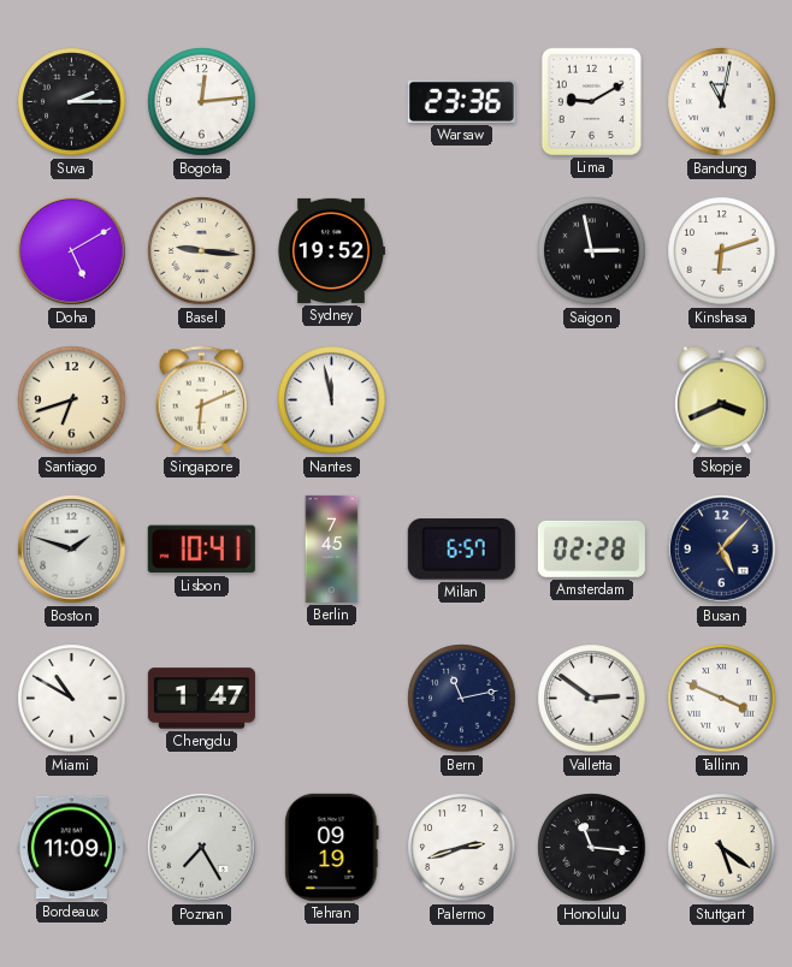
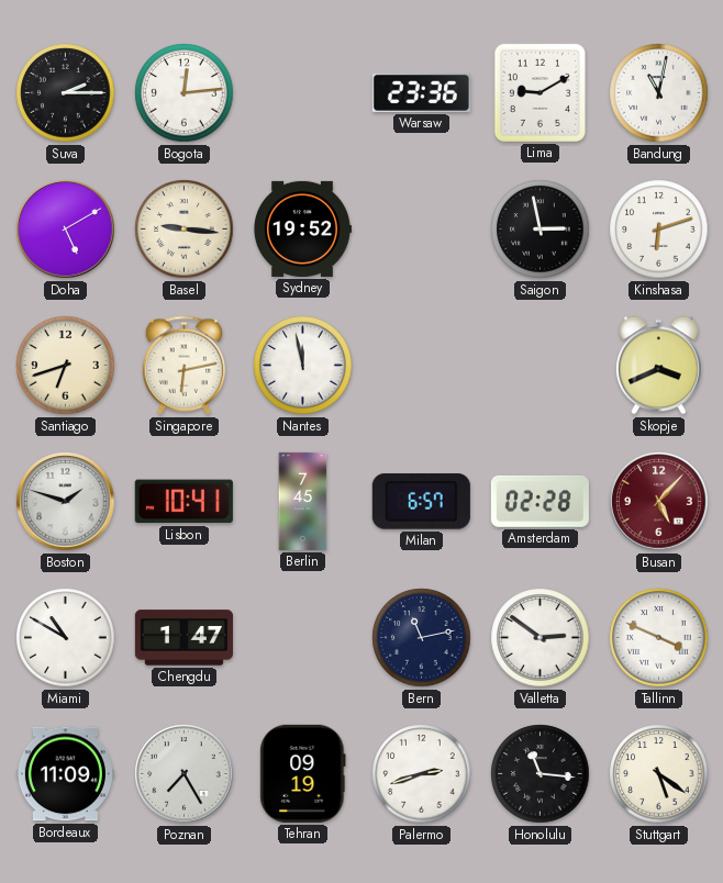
Singapore: 6:11 -> 6:13
Busan dial: navy -> burgundy
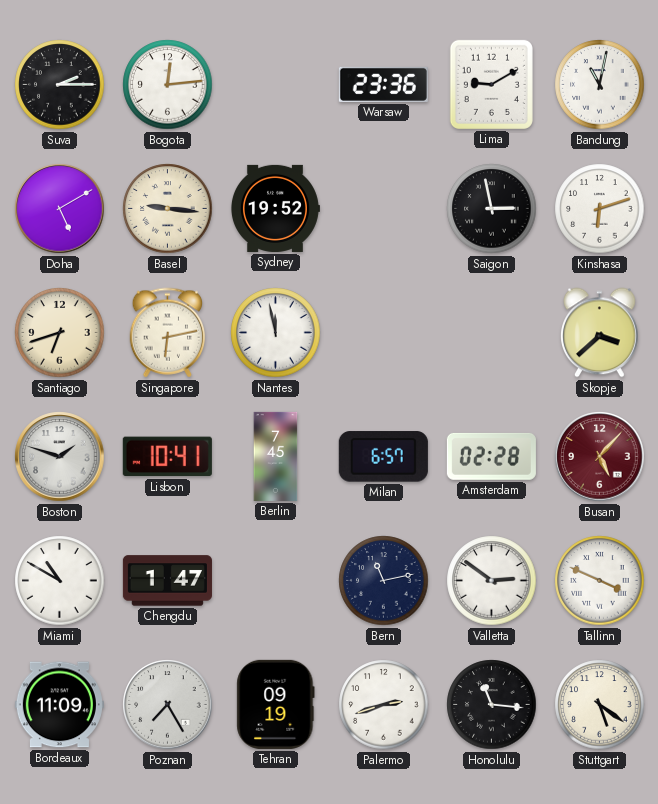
Skopje: 3:41 -> 3:38
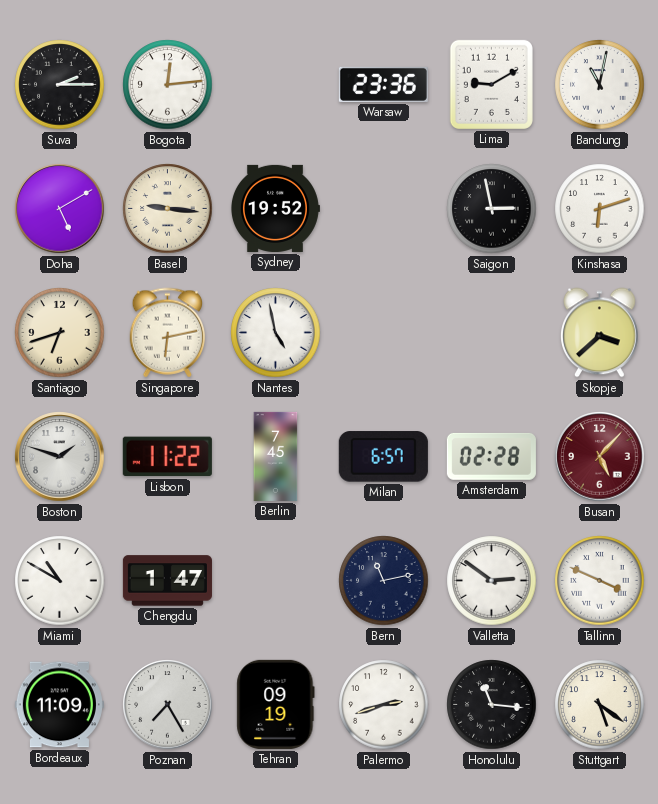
Nantes: 11:58 -> 4:58
Lisbon: 10:41 -> 11:22
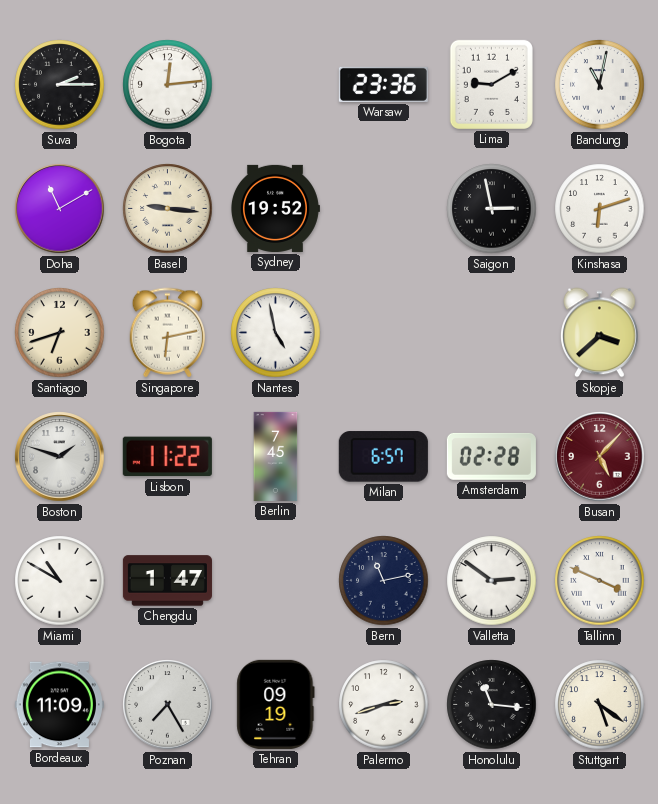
Doha: 5:10 -> 11:10
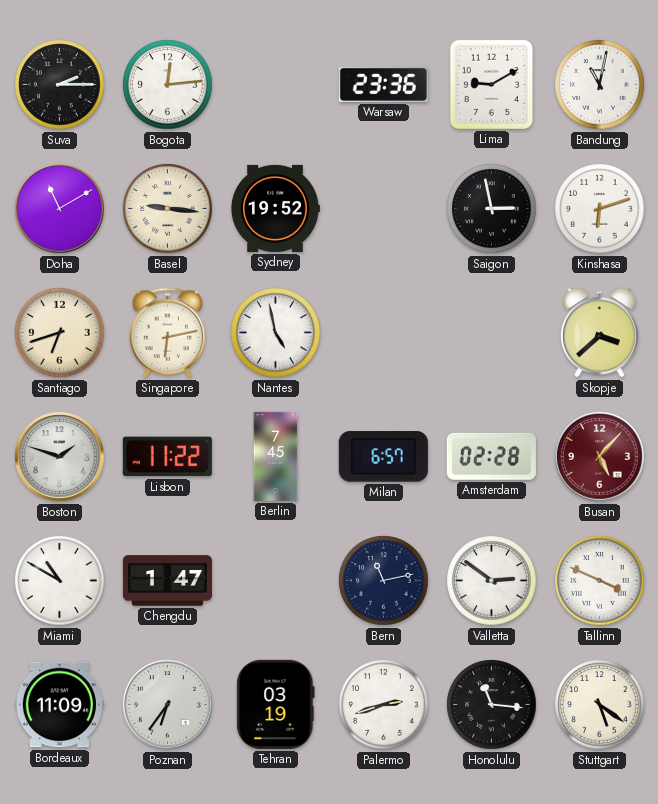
Poznan: 7:25 -> 6:36
Tehran: 09:19 -> 03:19
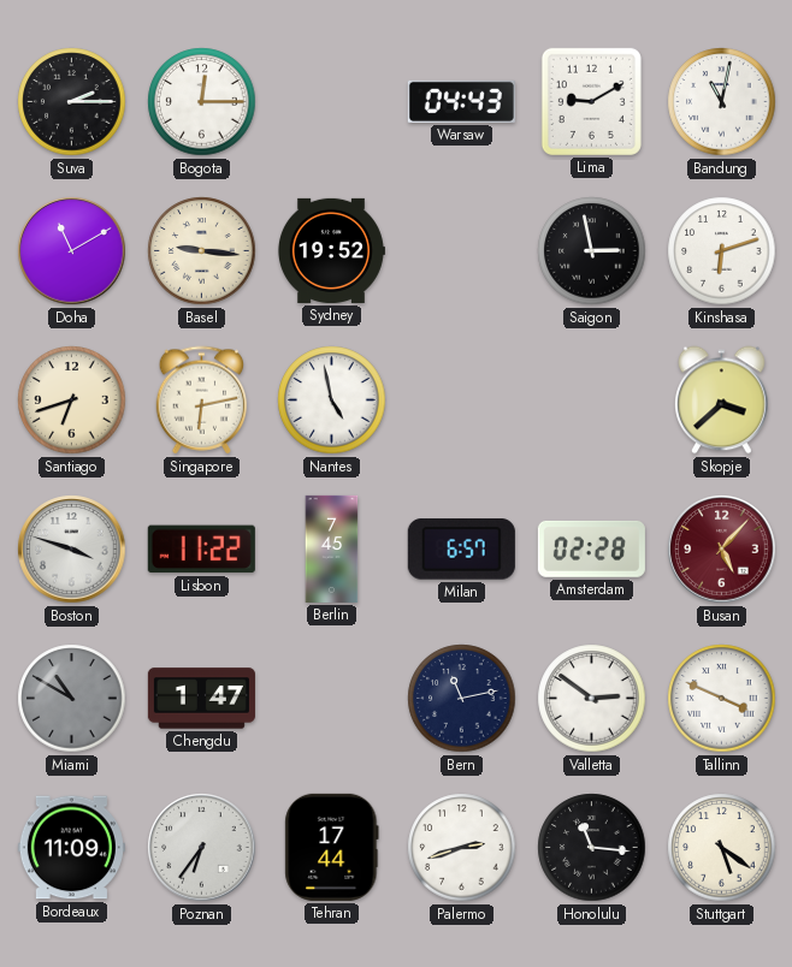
Bogota: 12:14 -> 12:15
Warsaw: 23:36 -> 04:43
Boston: 1:48 -> 3:48
Miami dial: white -> grey
Tehran: 03:19 -> 17:44
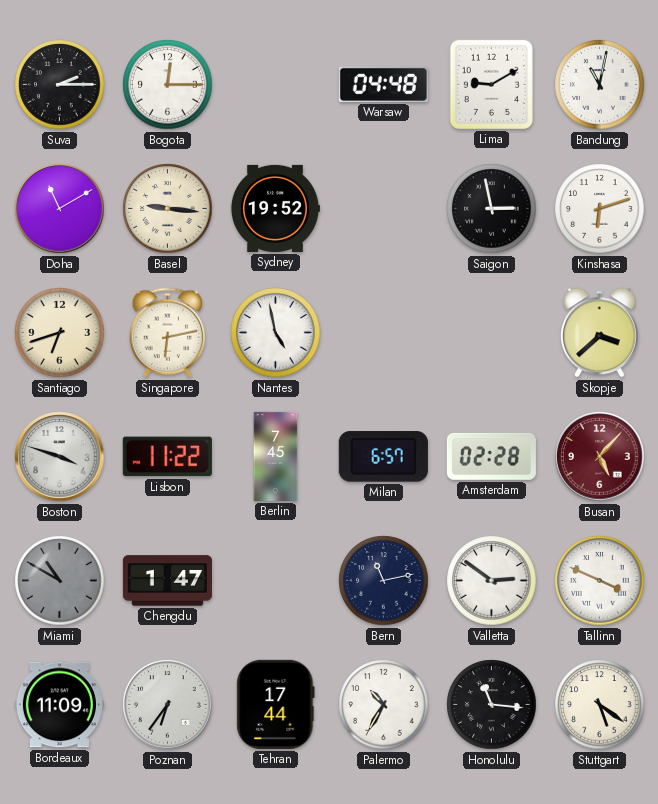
Warsaw: 04:43 -> 04:48
Palermo: 2:42 -> 10:35
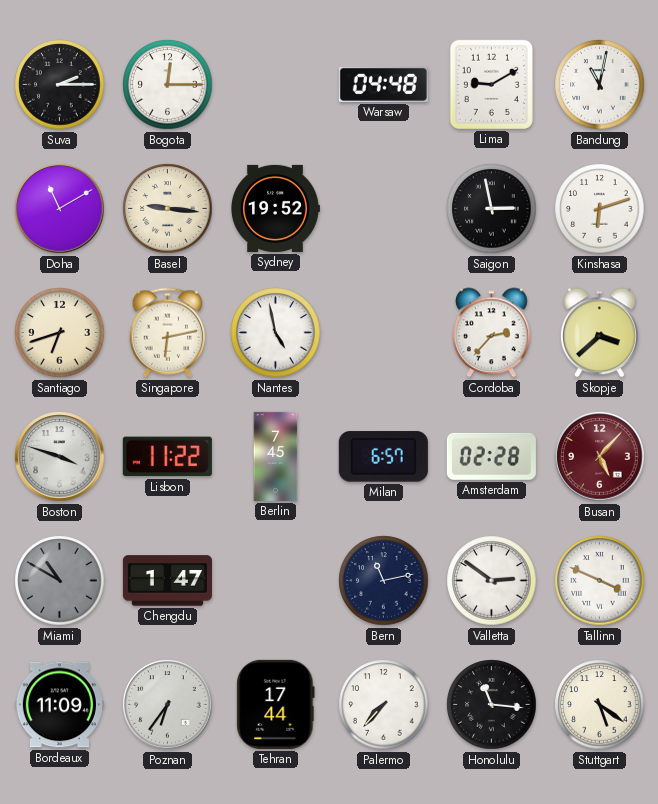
Cordoba: none -> 2:37
Palermo: 10:35 -> 7:37
